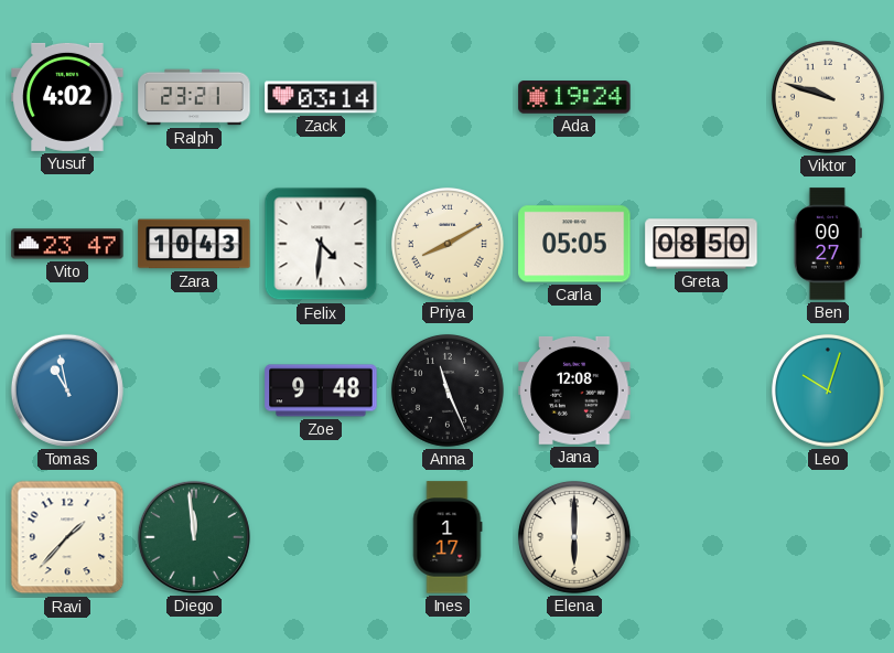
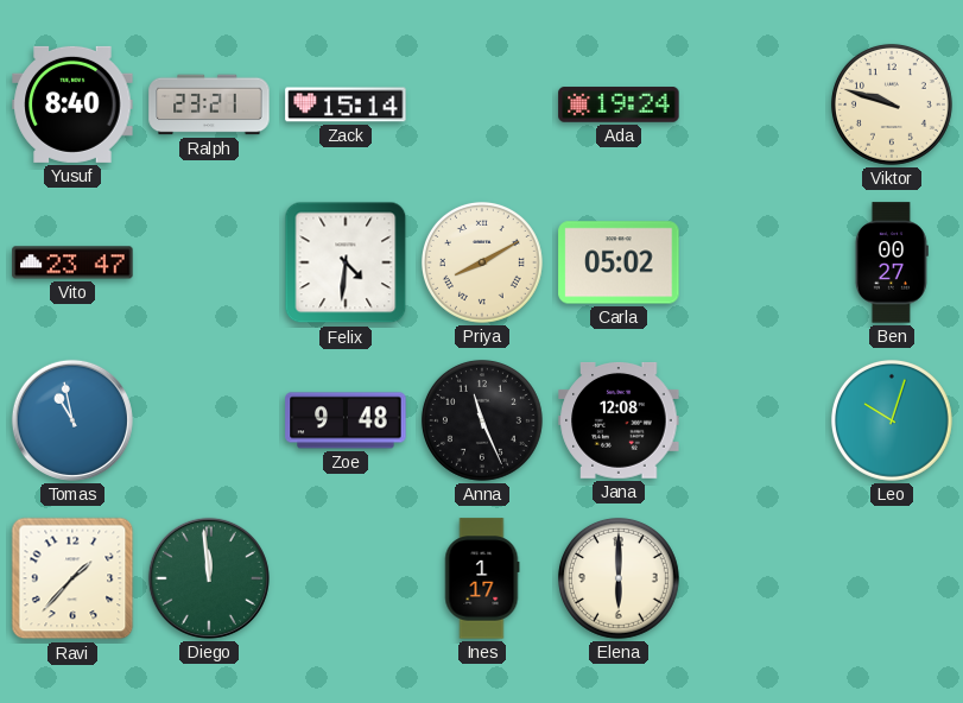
Yusuf: 4:02 -> 8:40
Zack: 03:14 -> 15:14
Zara: 10:43 -> none
Carla: 05:05 -> 05:02
Greta: 08:50 -> none
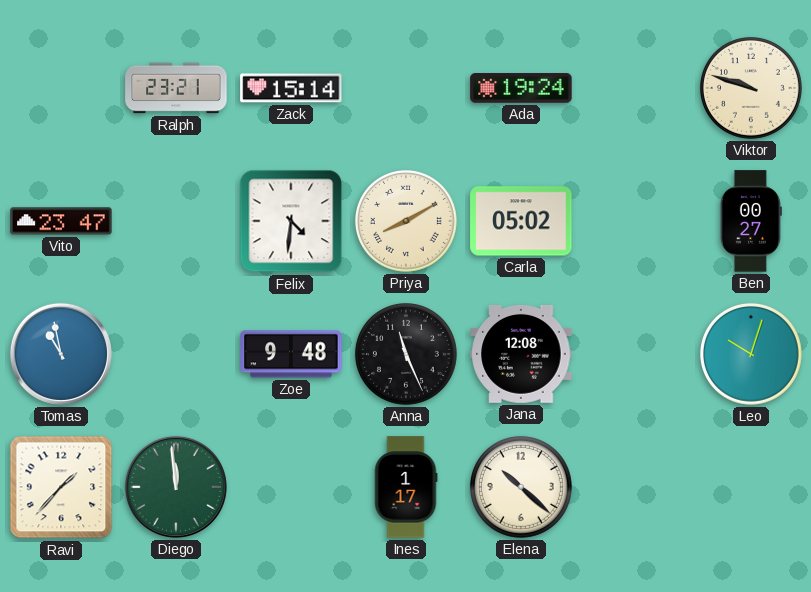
Yusuf: 8:40 -> none
Elena: 6:00 -> 10:22
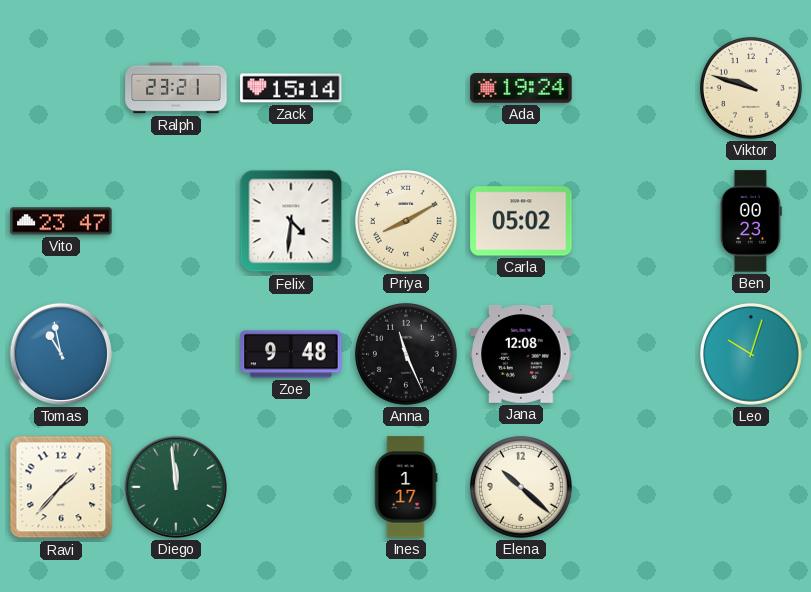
Ben: 00:27 -> 00:23
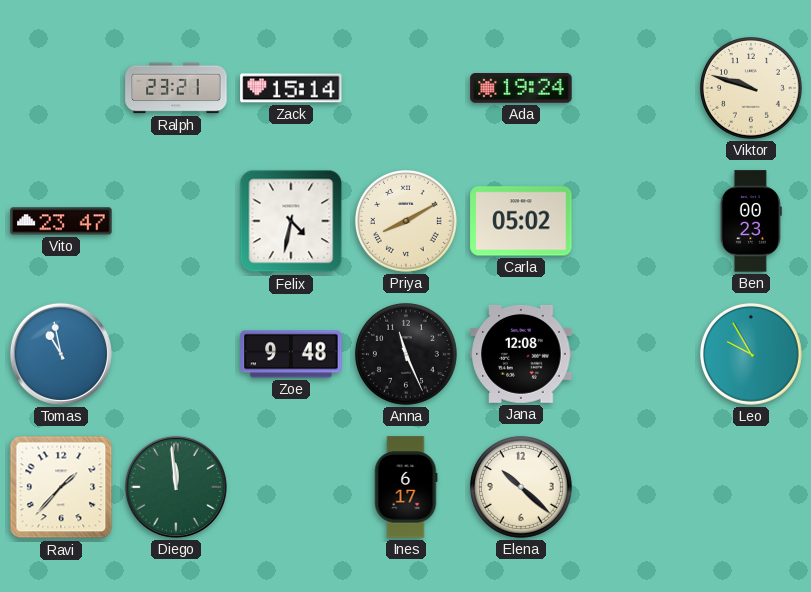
Felix: 4:31 -> 4:32
Leo: 10:03 -> 9:55
Ines: 1:17 -> 6:17
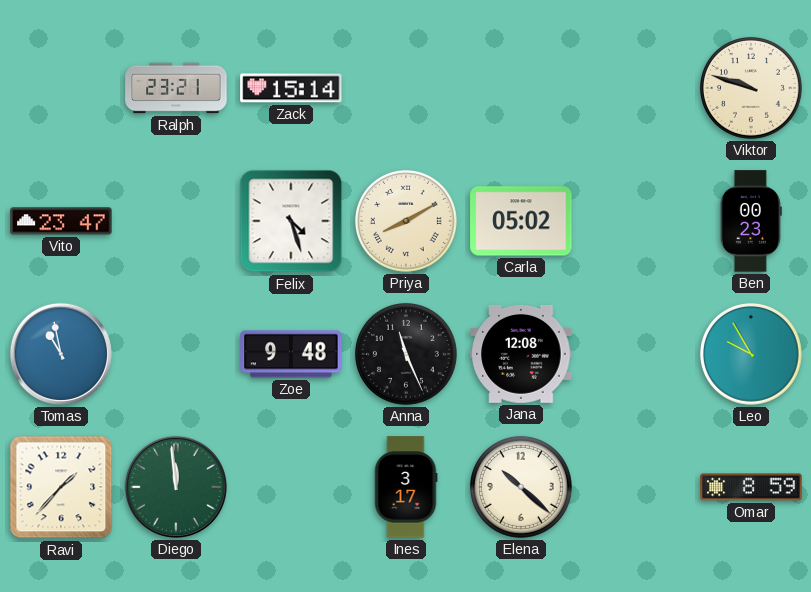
Ada: 19:24 -> none
Felix: 4:32 -> 4:27
Ines: 6:17 -> 3:17
Omar: none -> 8:59
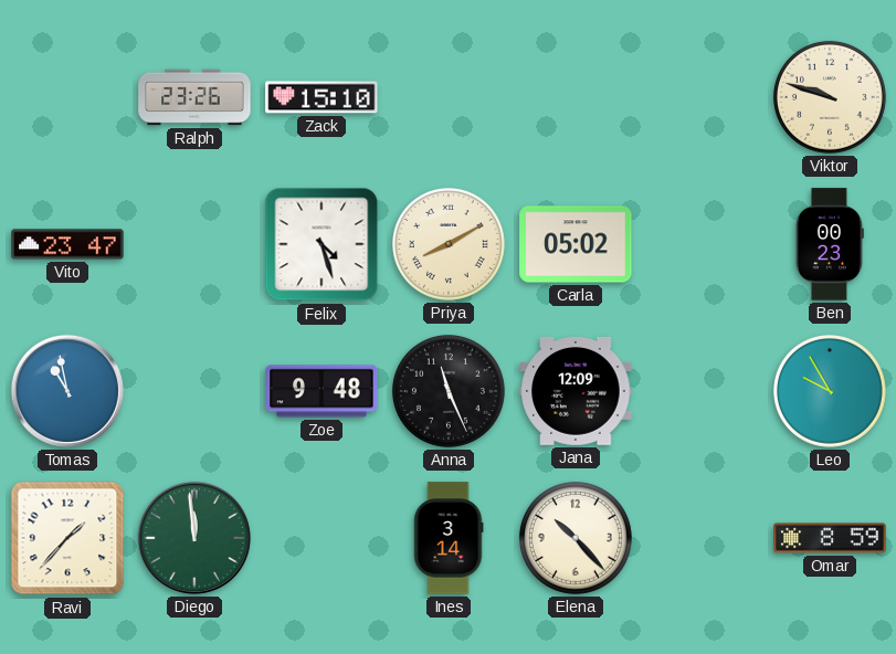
Ralph: 23:21 -> 23:26
Zack: 15:14 -> 15:10
Jana: 12:08 -> 12:09
Ines: 3:17 -> 3:14
Elena: 10:22 -> 10:23
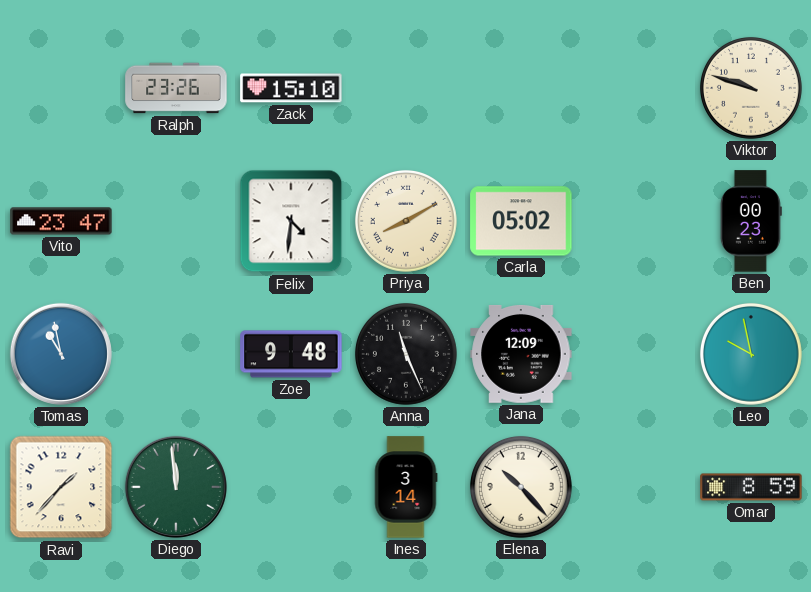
Felix: 4:27 -> 4:31
Leo: 9:55 -> 9:58
